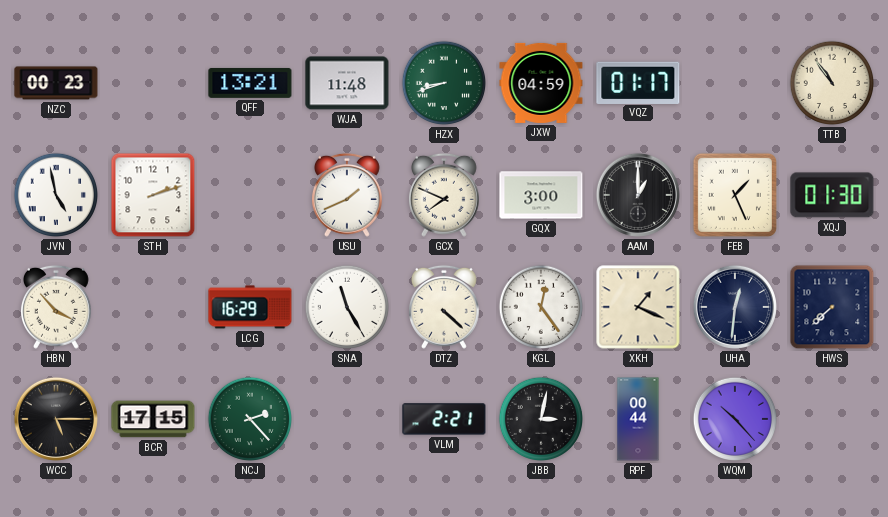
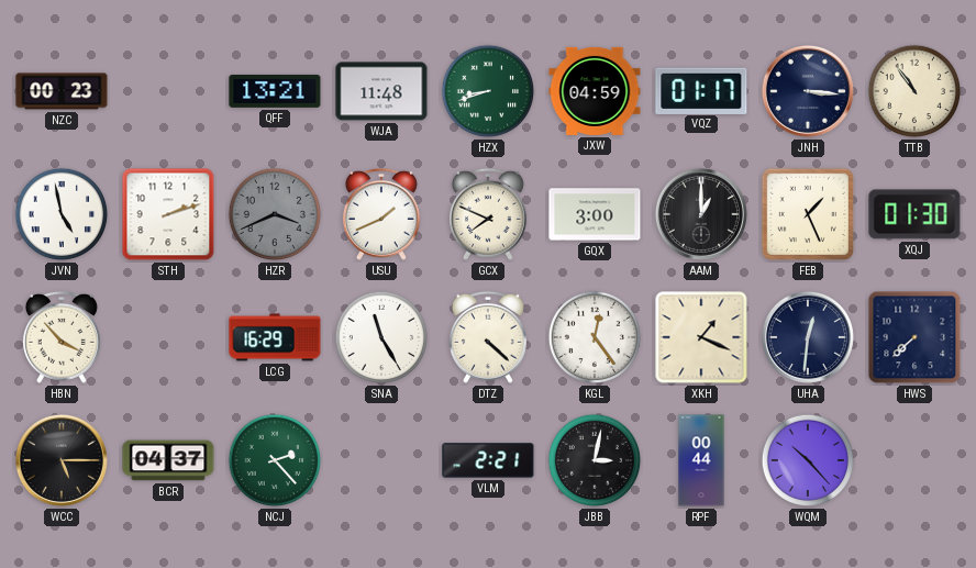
JNH: none -> 3:16
HZR: none -> 3:41
BCR: 17:15 -> 04:37
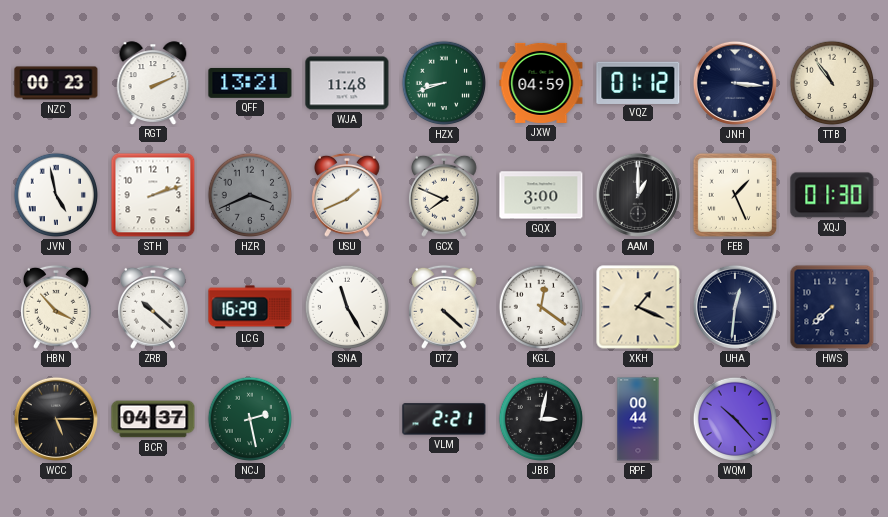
RGT: none -> 2:11
VQZ: 01:17 -> 01:12
ZRB: none -> 10:22
KGL: 12:24 -> 12:21
NCJ: 2:23 -> 2:28
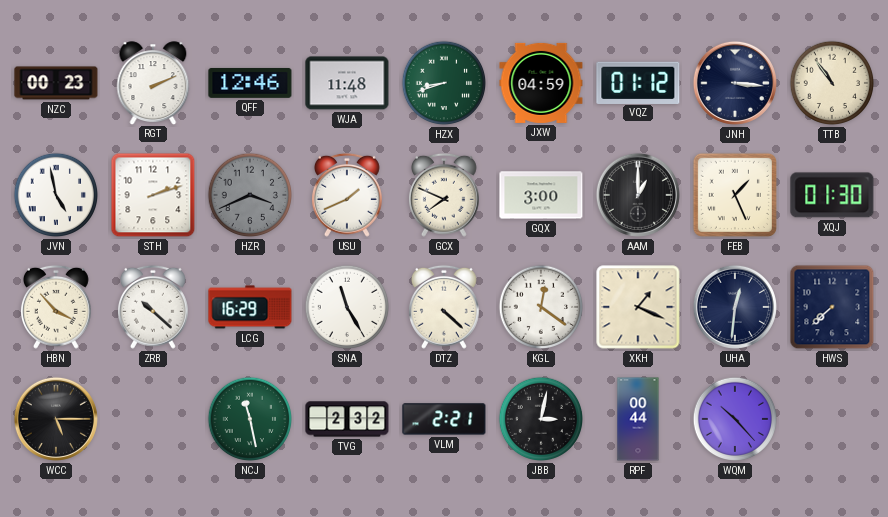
QFF: 13:21 -> 12:46
BCR: 04:37 -> none
NCJ: 2:28 -> 11:28
TVG: none -> 2:32
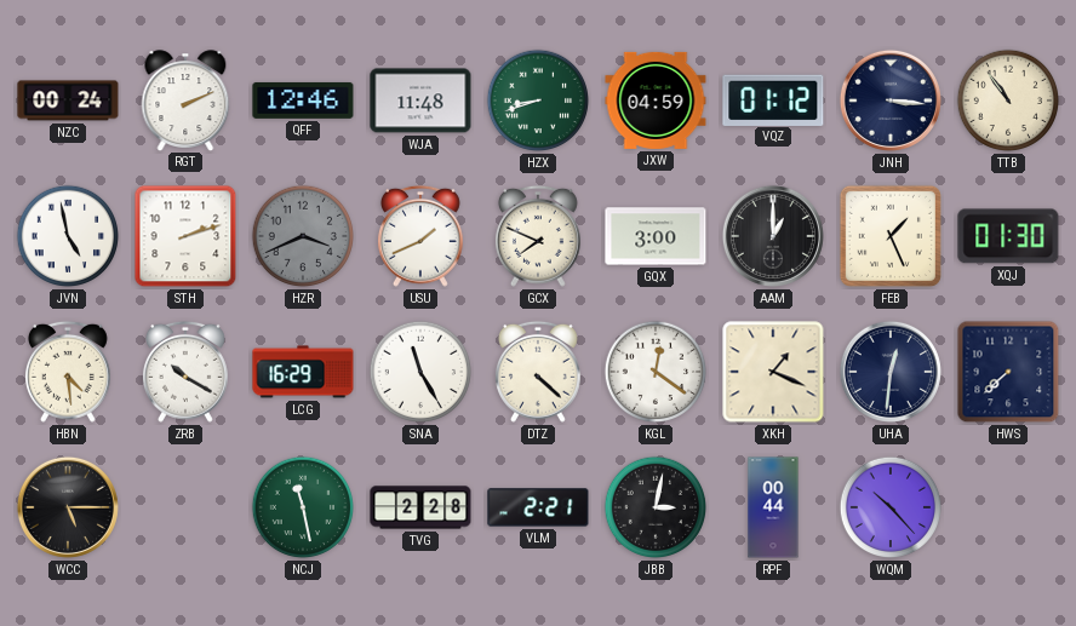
NZC: 00:23 -> 00:24
HBN: 3:53 -> 4:29
ZRB: 10:22 -> 10:20
TVG: 2:32 -> 2:28
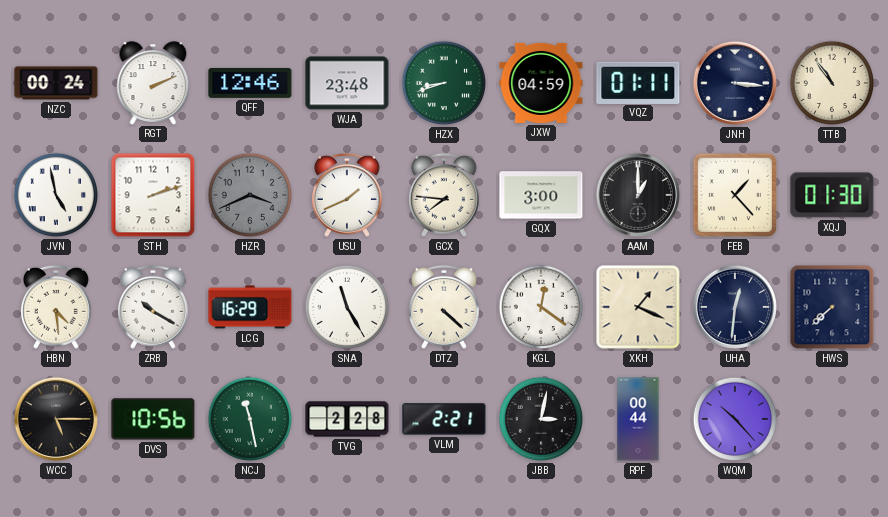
WJA: 11:48 -> 23:48
VQZ: 01:12 -> 01:11
GCX: 7:49 -> 7:46
FEB: 1:26 -> 1:23
DVS: none -> 10:56
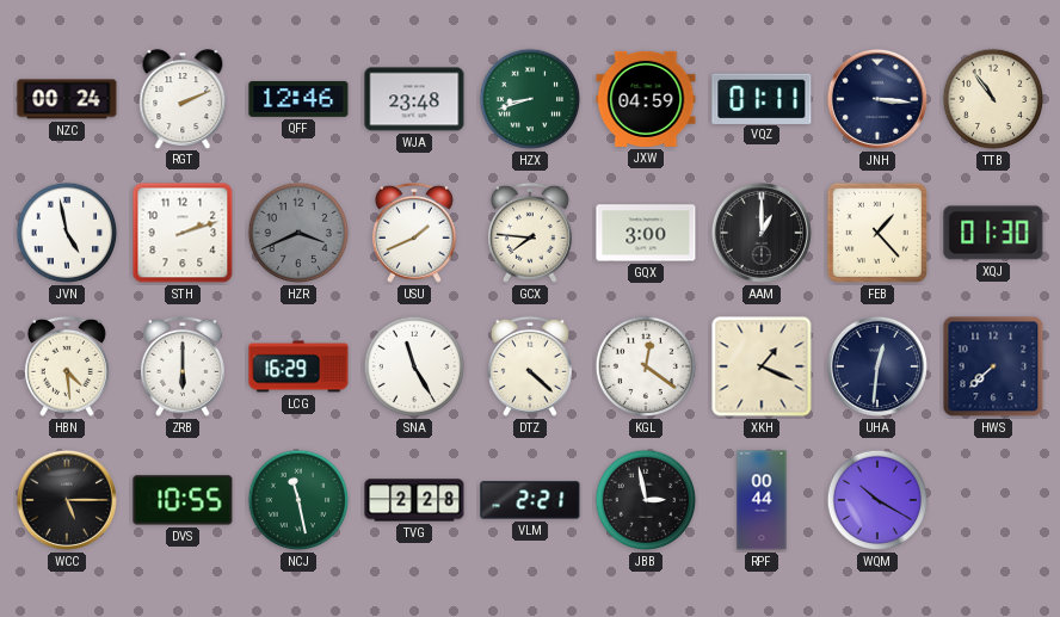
ZRB: 10:20 -> 6:00
DVS: 10:56 -> 10:55
JBB: 3:02 -> 2:58
WQM: 10:23 -> 10:20
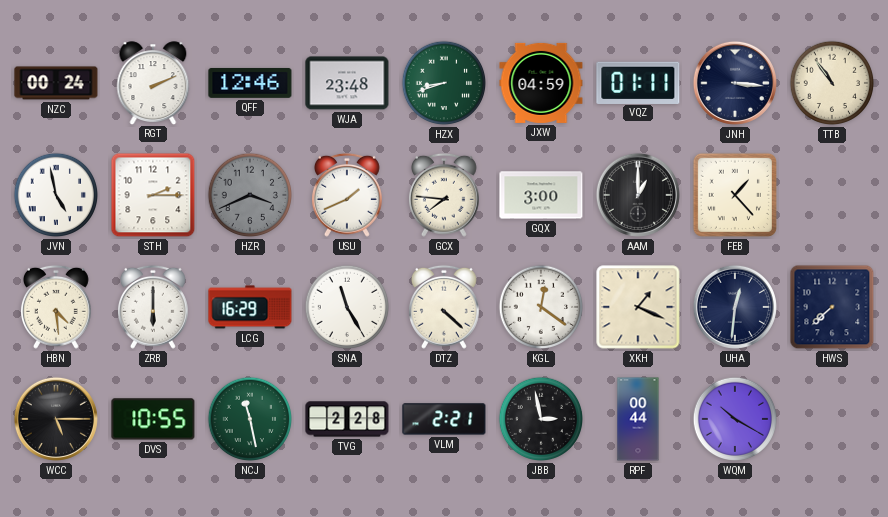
STH: 2:12 -> 2:15
XQJ: 01:30 -> none
